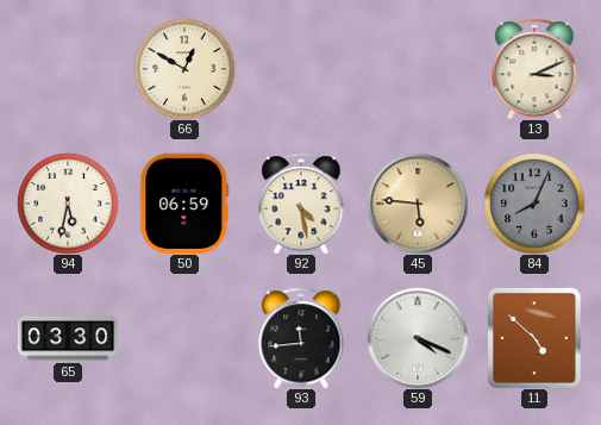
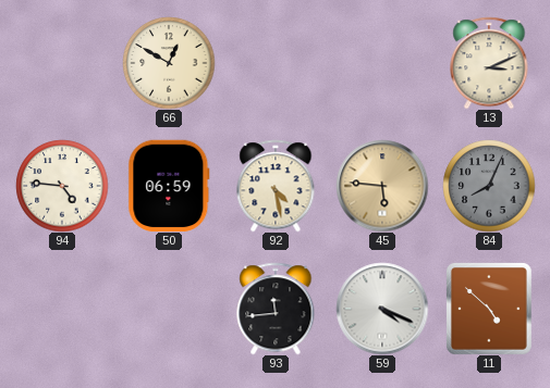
94: 5:32 -> 4:46
65: 03:30 -> none
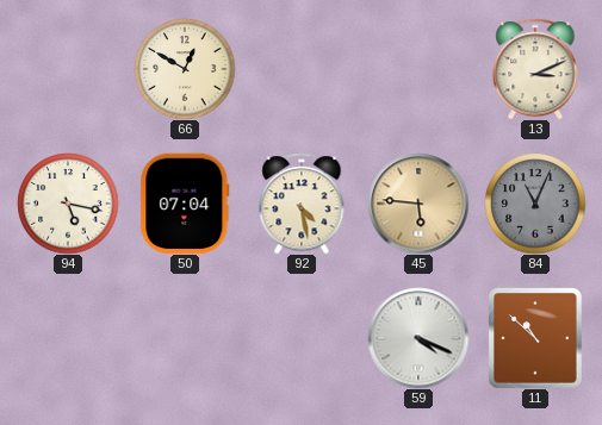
94: 4:46 -> 5:17
50: 06:59 -> 07:04
84: 8:04 -> 11:04
93: 11:44 -> none
11: 4:52 -> 10:52
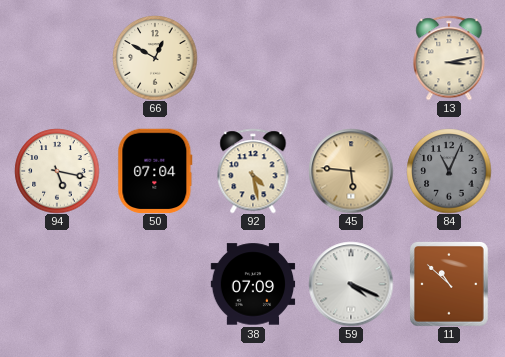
13: 3:11 -> 3:13
38: none -> 07:09
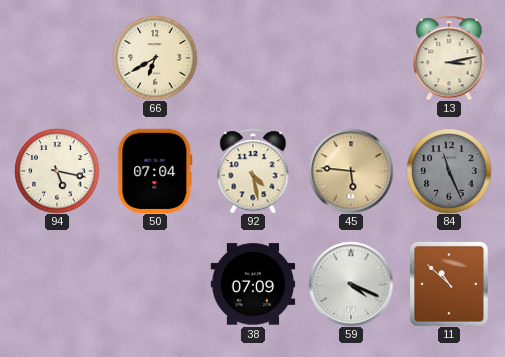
66: 12:50 -> 6:40
84: 11:04 -> 11:26
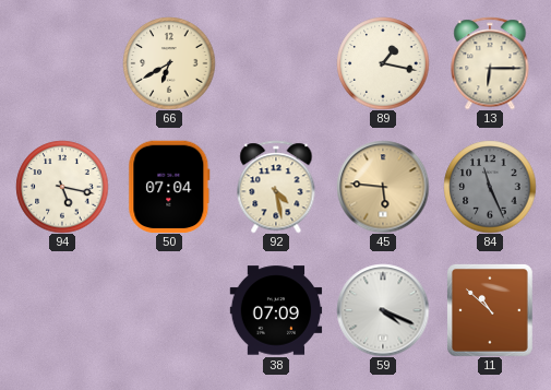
89: none -> 1:17
13: 3:13 -> 6:15
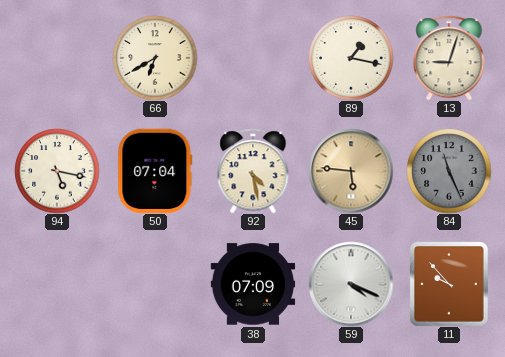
13: 6:15 -> 9:03
11: 10:52 -> 9:53
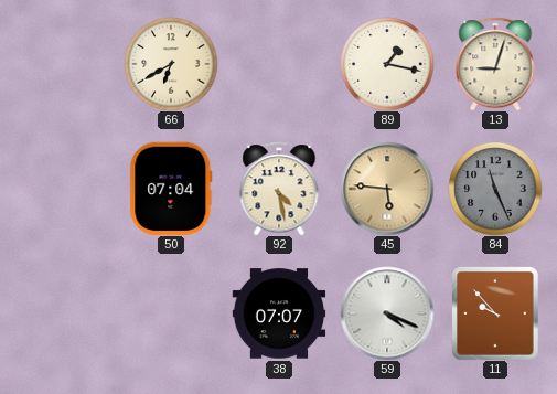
94: 5:17 -> none
38: 07:09 -> 07:07
